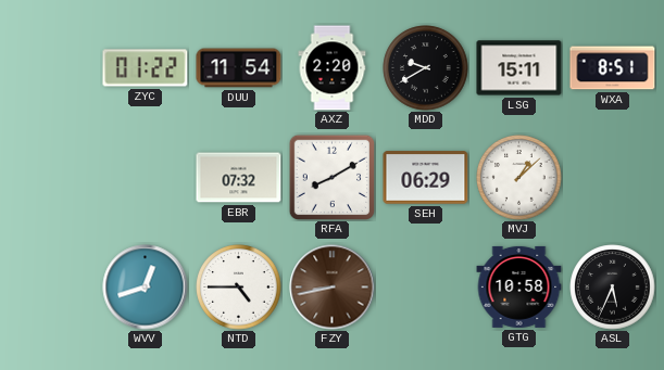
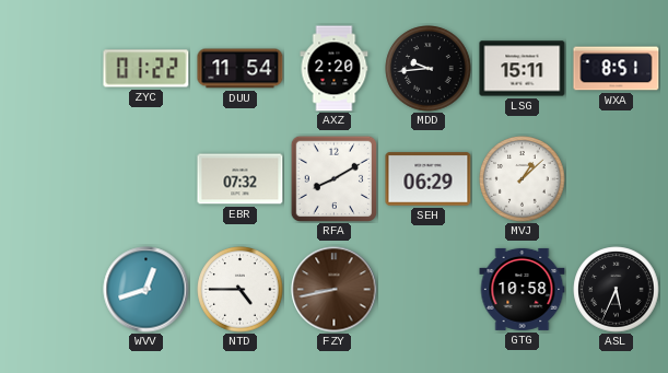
MDD: 9:40 -> 9:44
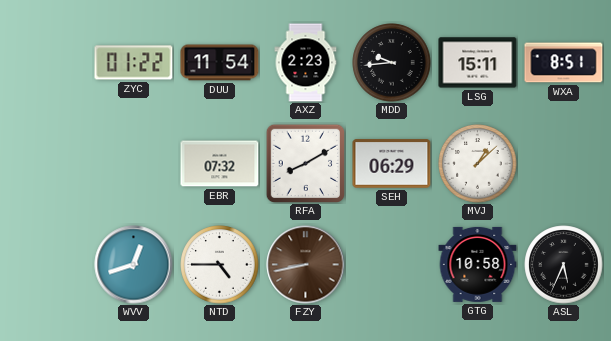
AXZ: 2:20 -> 2:23
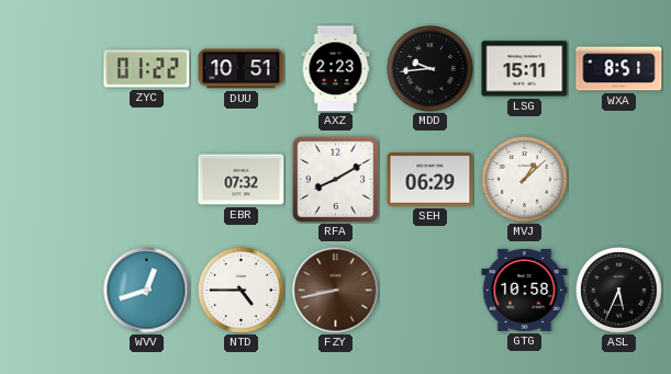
DUU: 11:54 -> 10:51
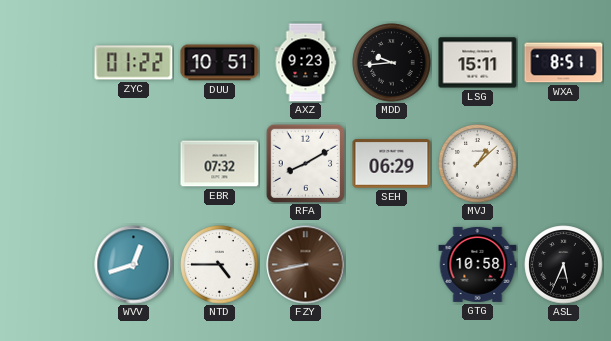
AXZ: 2:23 -> 9:23
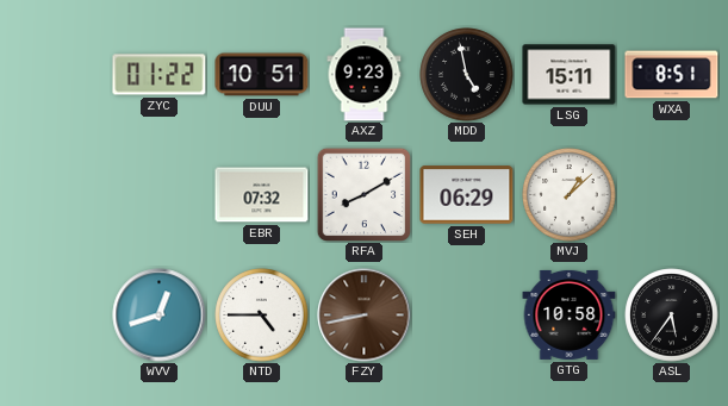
MDD: 9:44 -> 4:58
ASL: 5:34 -> 5:36
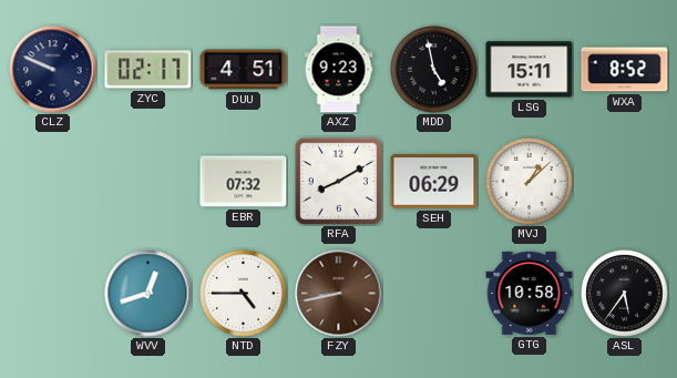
CLZ: none -> 9:49
ZYC: 01:22 -> 02:17
DUU: 10:51 -> 4:51
WXA: 8:51 -> 8:52
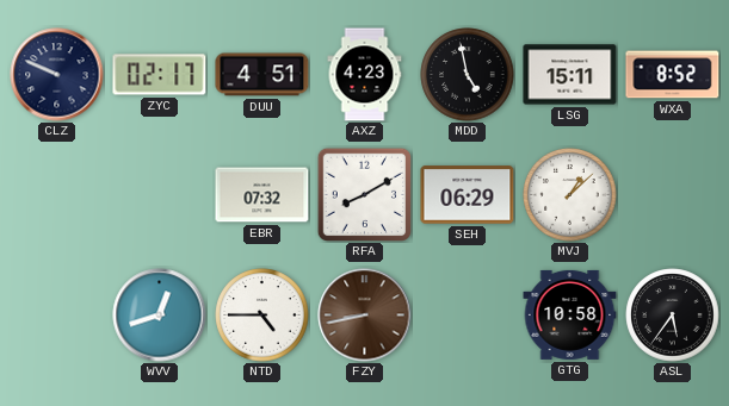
AXZ: 9:23 -> 4:23
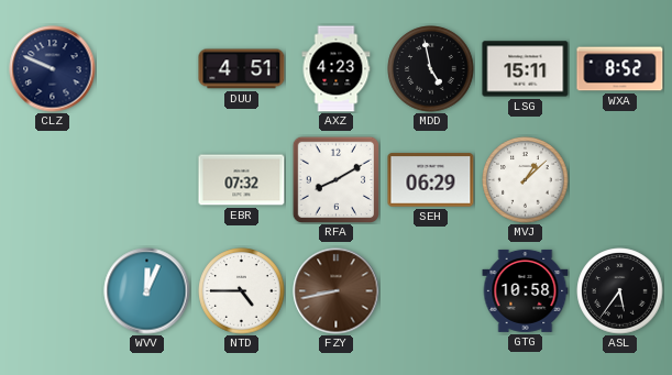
ZYC: 02:17 -> none
WVV: 12:42 -> 12:04
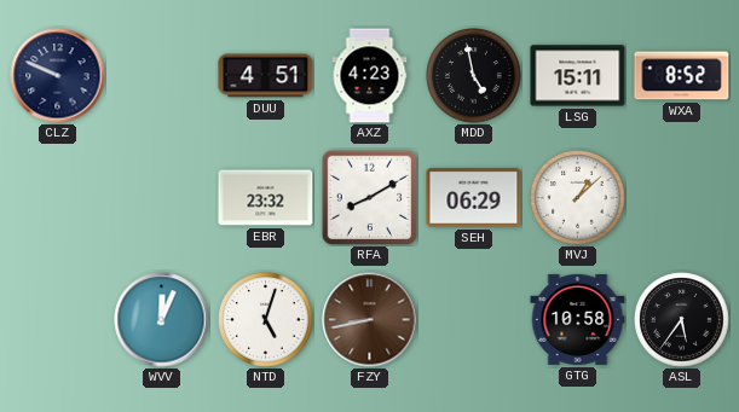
EBR: 07:32 -> 23:32
NTD: 4:45 -> 5:03
